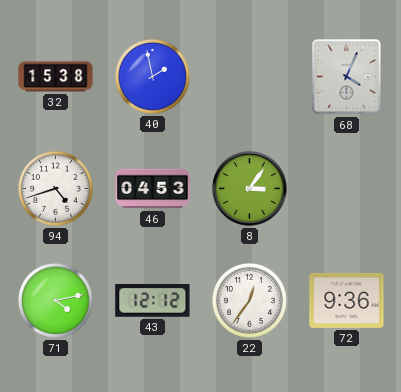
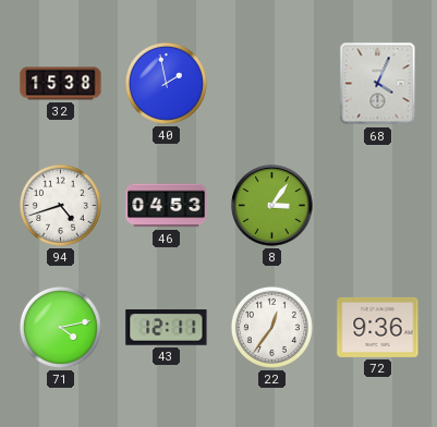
43: 12:12 -> 12:11
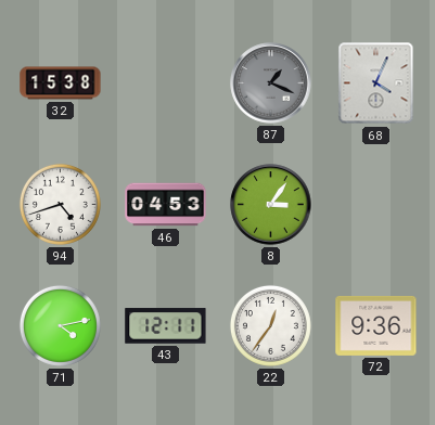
40: 1:58 -> none
87: none -> 1:19
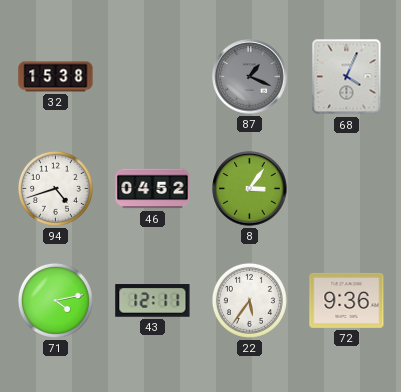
46: 04:53 -> 04:52
22: 12:36 -> 5:36
